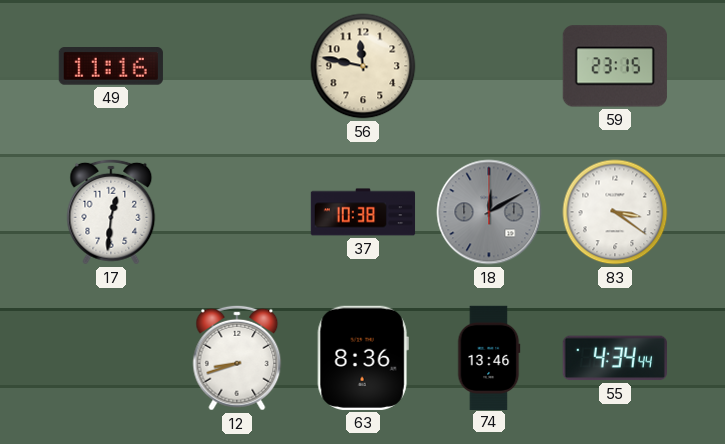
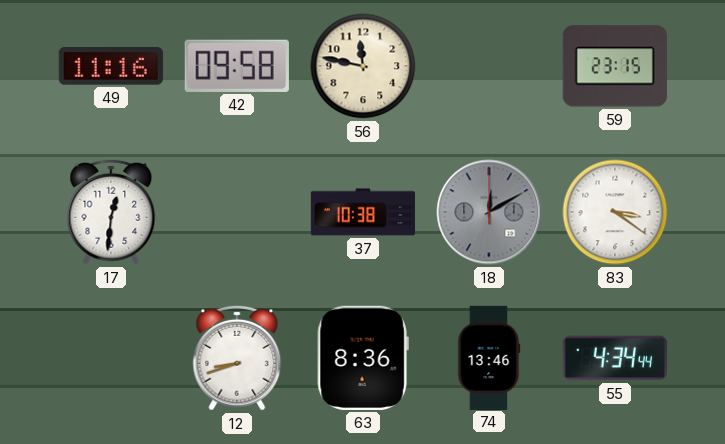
42: none -> 09:58
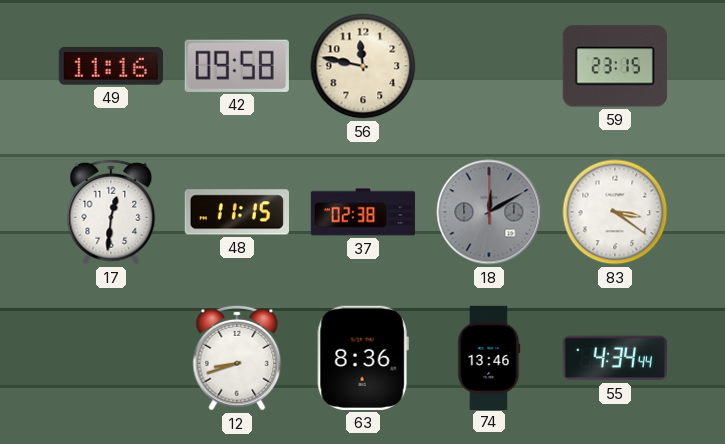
48: none -> 11:15
37: 10:38 -> 02:38
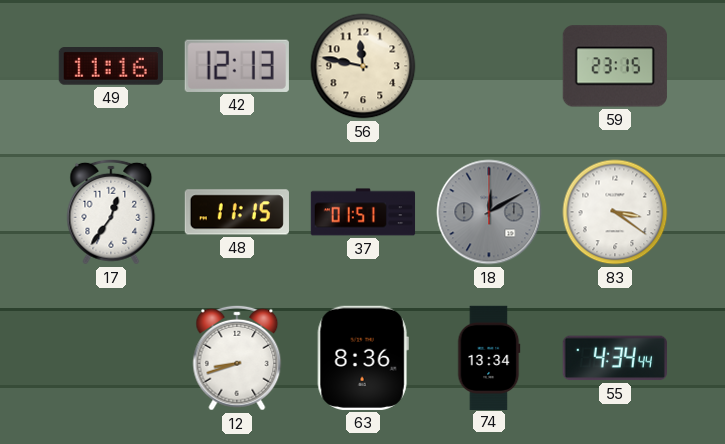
42: 09:58 -> 12:13
17: 12:31 -> 12:36
37: 02:38 -> 01:51
74: 13:46 -> 13:34
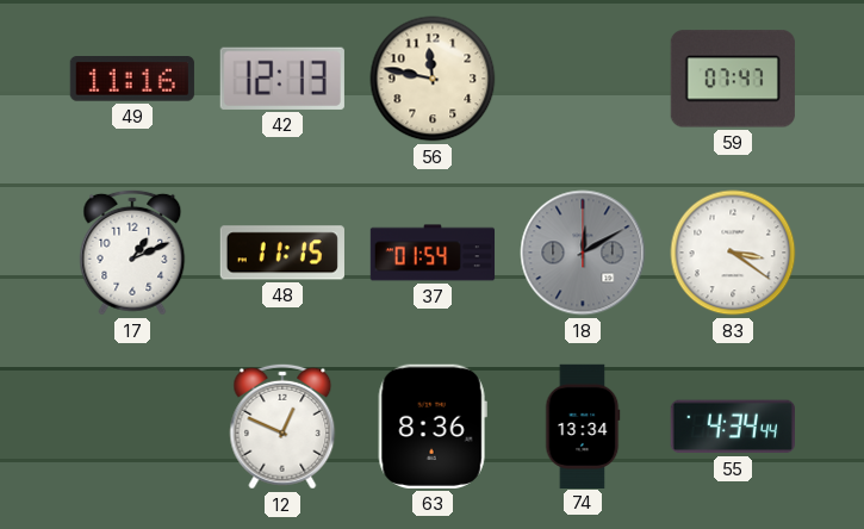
59: 23:15 -> 07:47
17: 12:36 -> 1:11
37: 01:51 -> 01:54
12: 8:42 -> 12:49
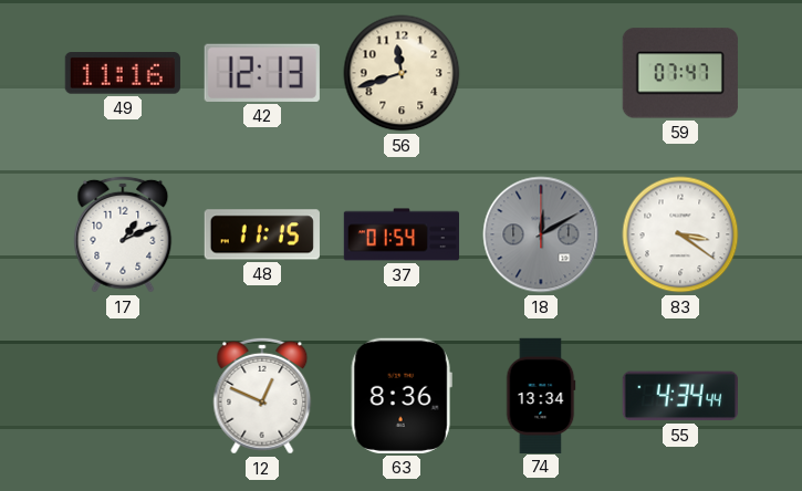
56: 11:47 -> 11:42
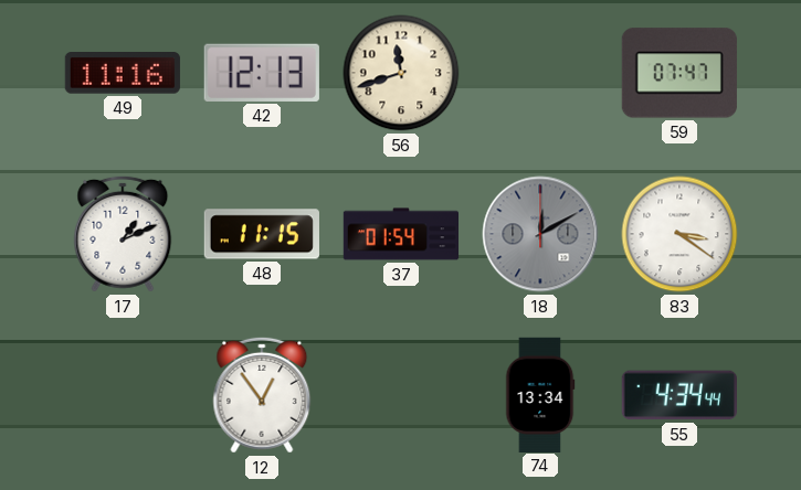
12: 12:49 -> 12:54
63: 8:36 -> none
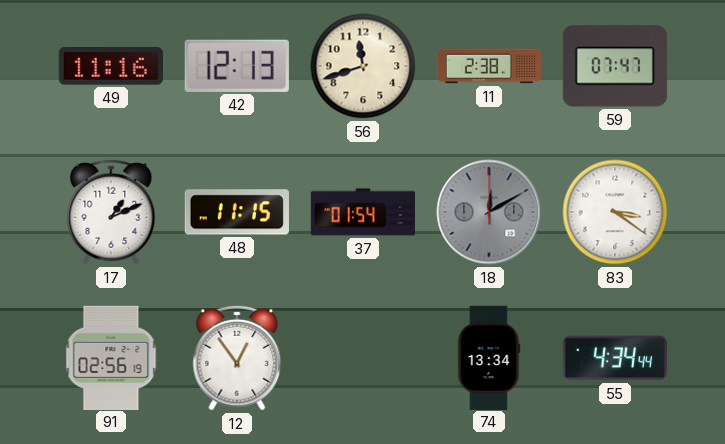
11: none -> 2:38
91: none -> 02:56
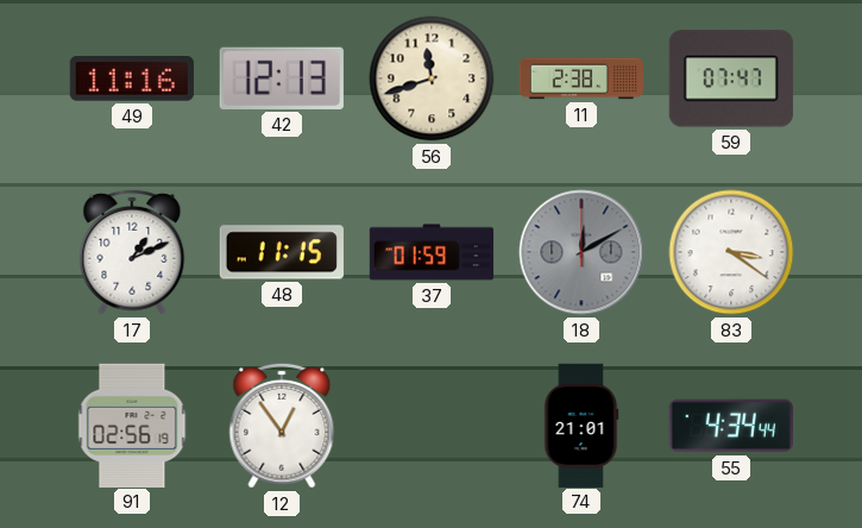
37: 01:54 -> 01:59
74: 13:34 -> 21:01
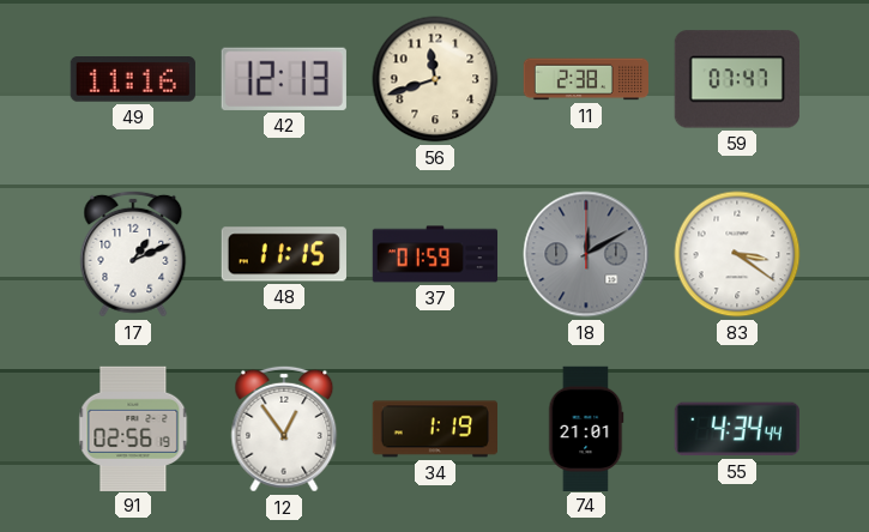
34: none -> 1:19
